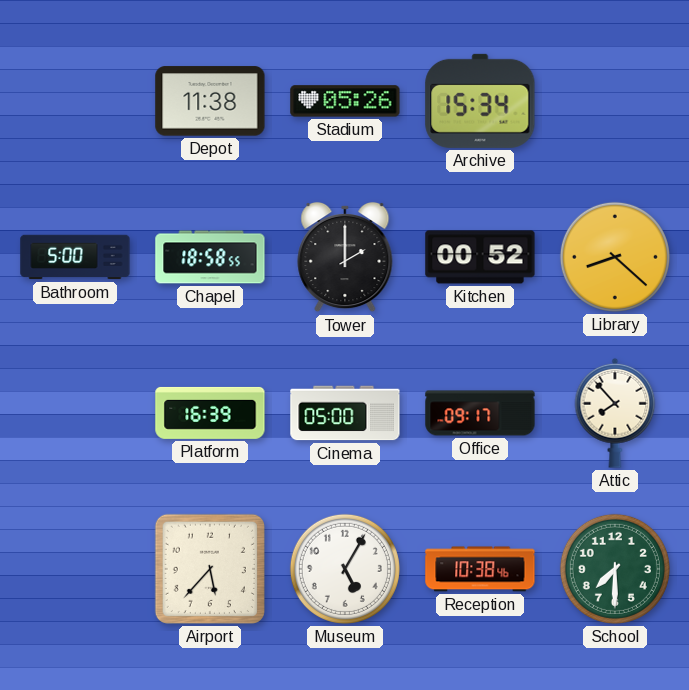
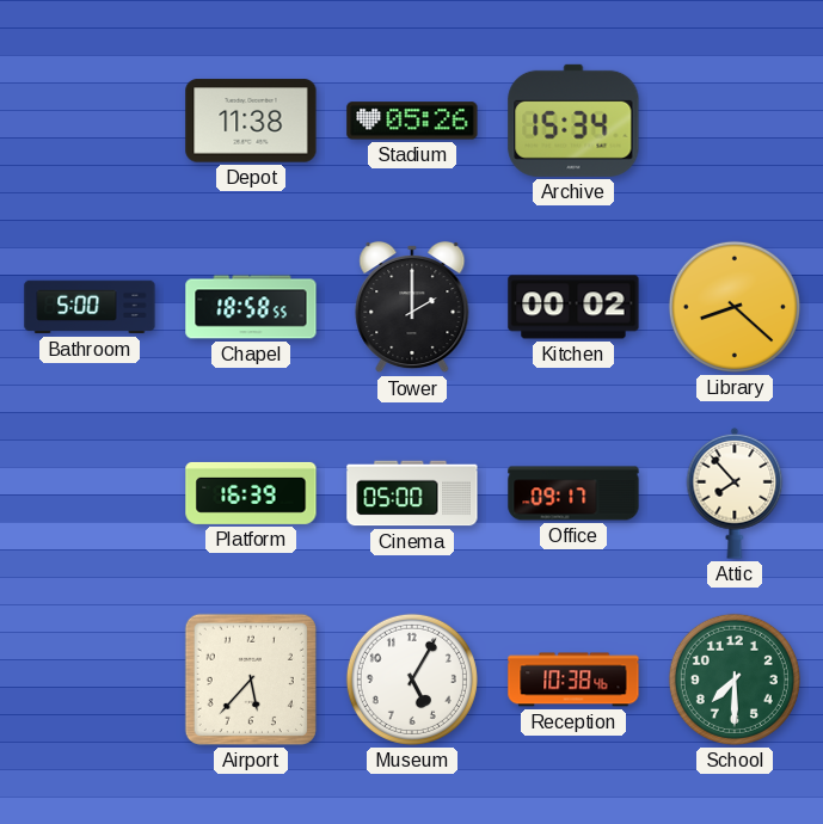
Kitchen: 00:52 -> 00:02
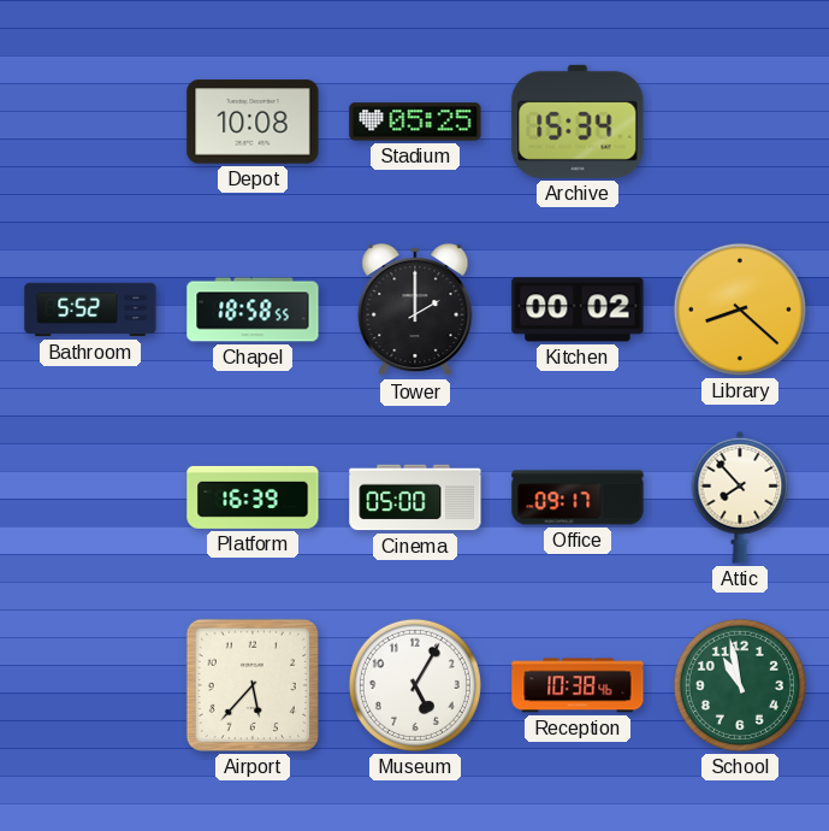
Depot: 11:38 -> 10:08
Stadium: 05:26 -> 05:25
Bathroom: 5:00 -> 5:52
School: 7:30 -> 10:58
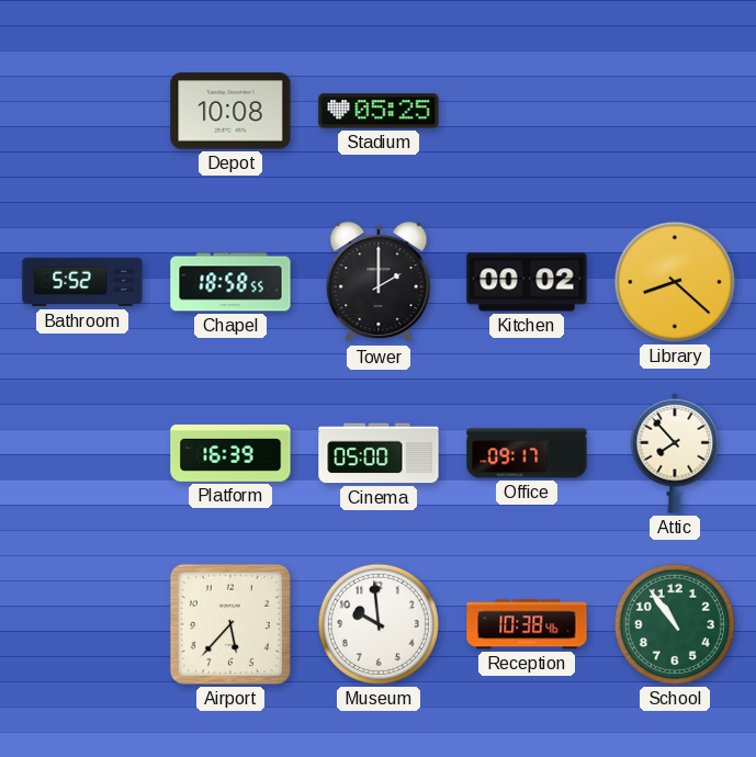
Archive: 15:34 -> none
Museum: 5:05 -> 9:59
School: 10:58 -> 10:54
